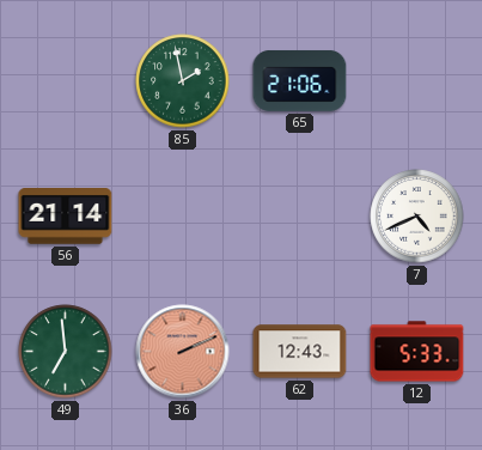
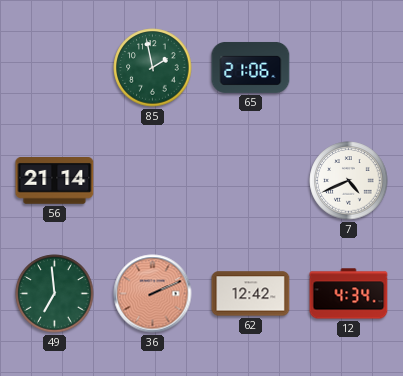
62: 12:43 -> 12:42
12: 5:33 -> 4:34
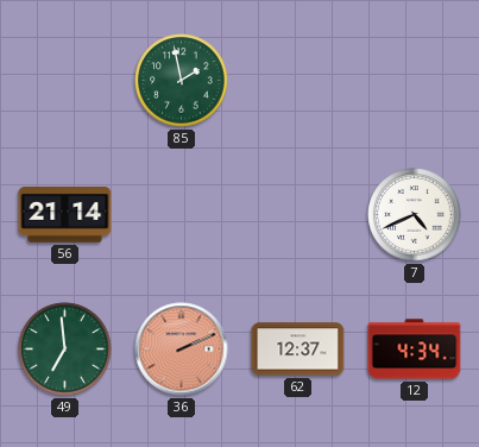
65: 21:06 -> none
62: 12:42 -> 12:37
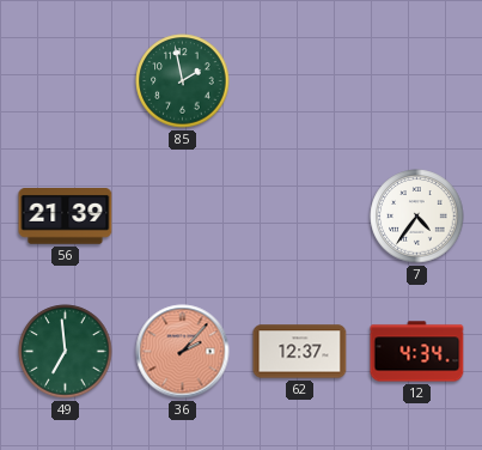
56: 21:14 -> 21:39
7: 4:41 -> 4:36
36: 2:11 -> 2:07
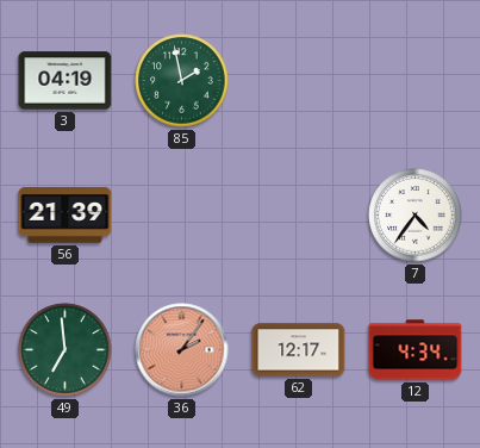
3: none -> 04:19
36: 2:07 -> 2:06
62: 12:37 -> 12:17
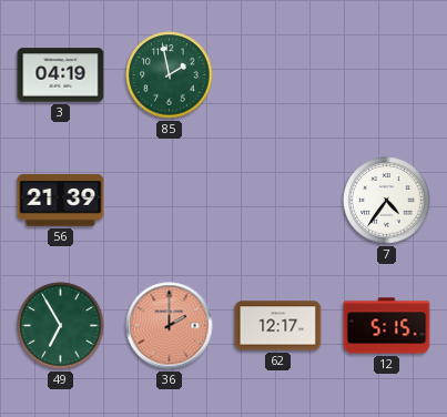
49: 6:59 -> 6:55
36: 2:06 -> 2:00
12: 4:34 -> 5:15
